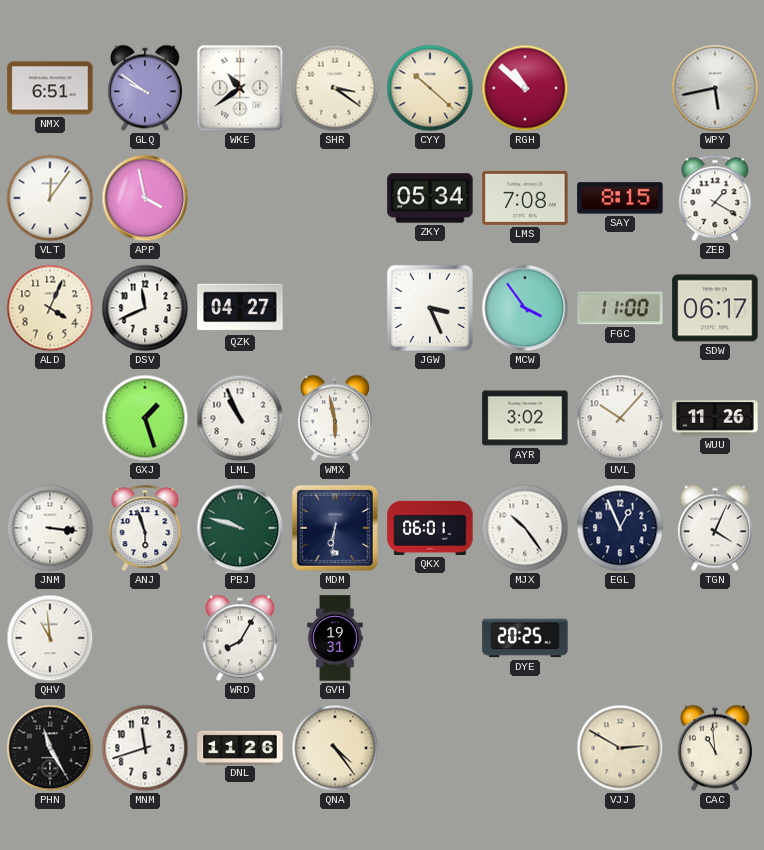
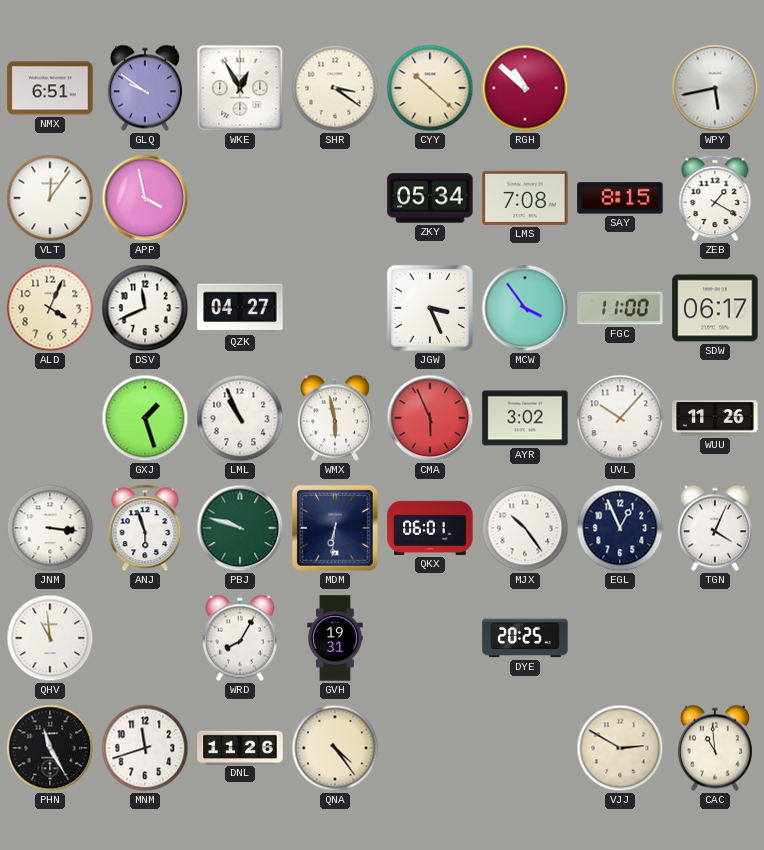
WKE: 10:39 -> 12:55
CMA: none -> 5:56
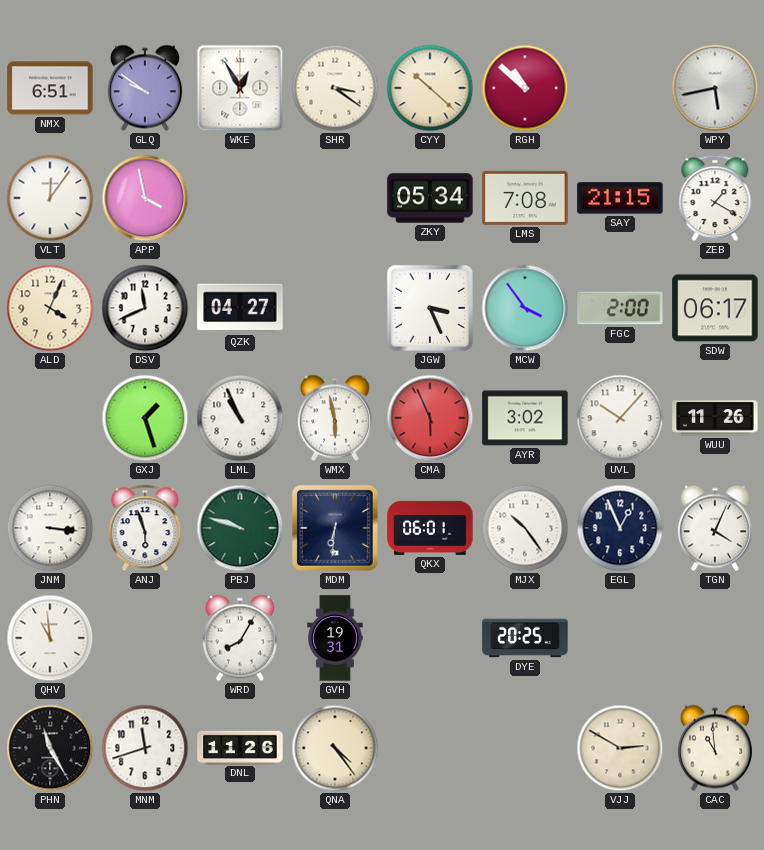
SAY: 8:15 -> 21:15
FGC: 11:00 -> 2:00
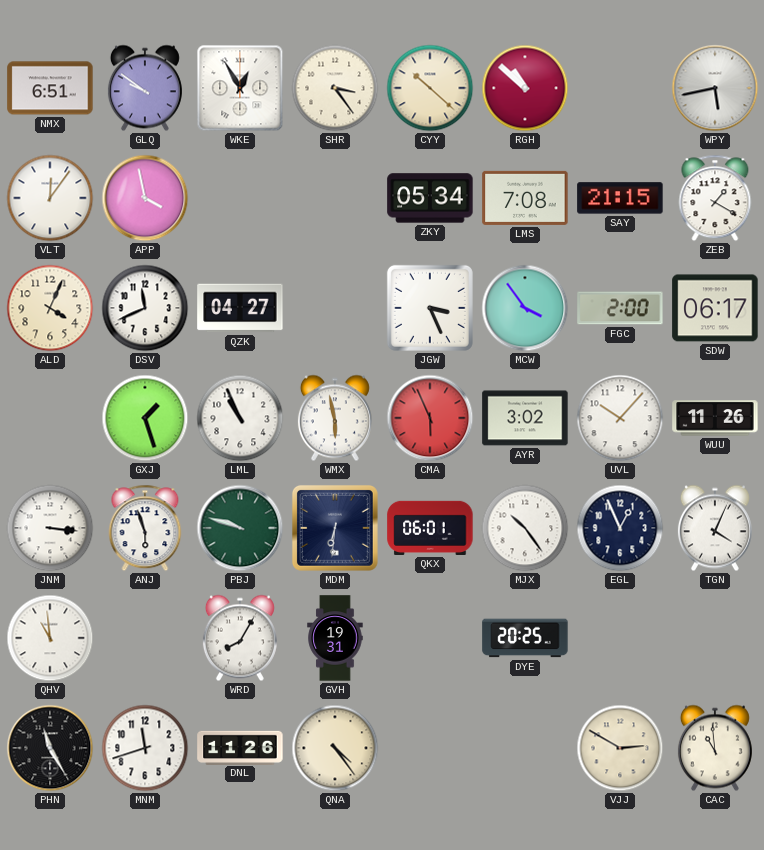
SHR: 3:21 -> 3:24
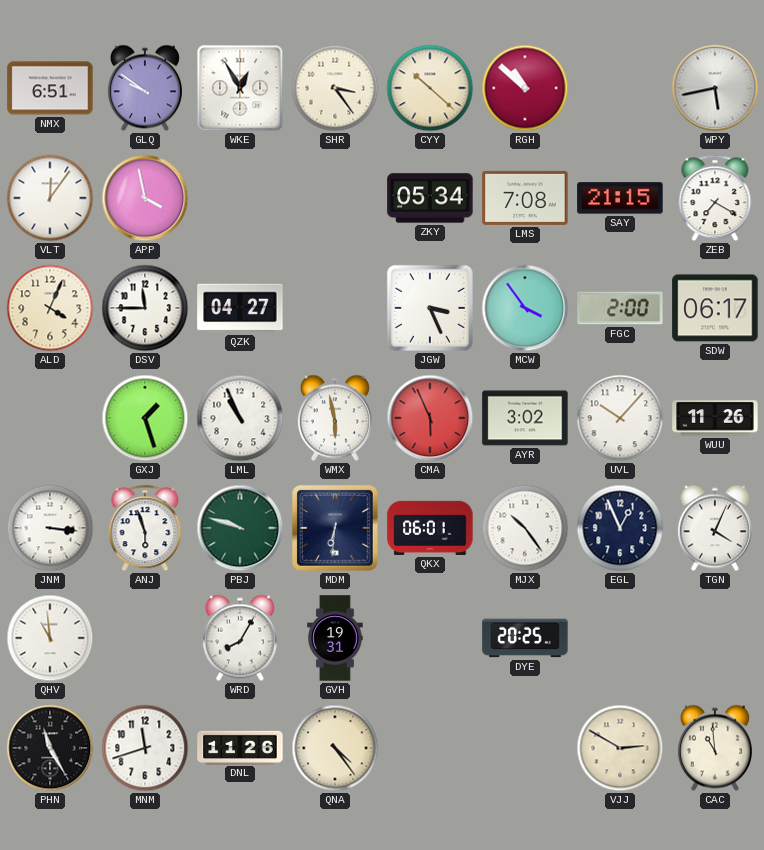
ZEB: 1:20 -> 7:20
DSV: 11:41 -> 11:45
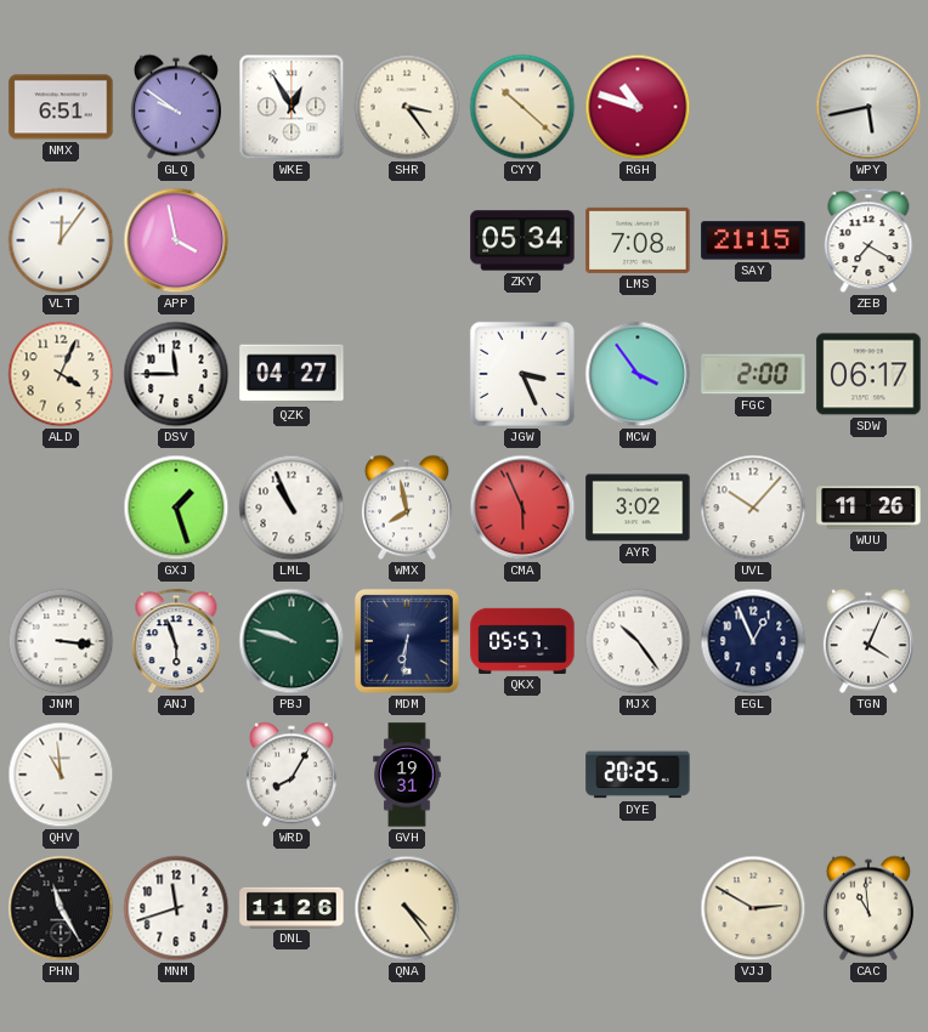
RGH: 10:52 -> 10:48
WMX: 5:58 -> 7:58
QKX: 06:01 -> 05:57
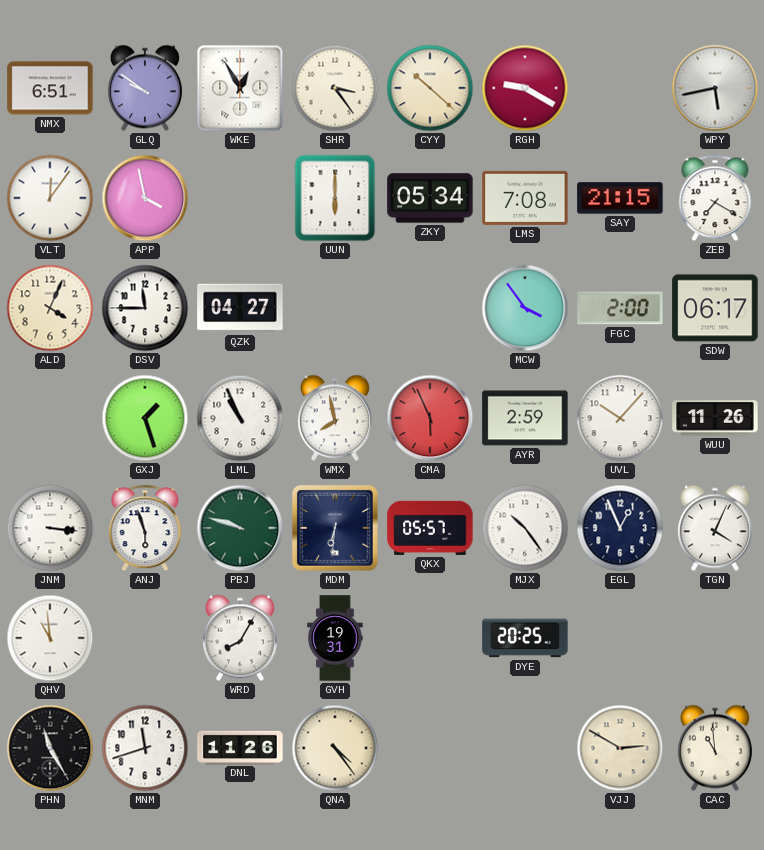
RGH: 10:48 -> 9:20
UUN: none -> 6:00
JGW: 3:26 -> none
AYR: 3:02 -> 2:59
